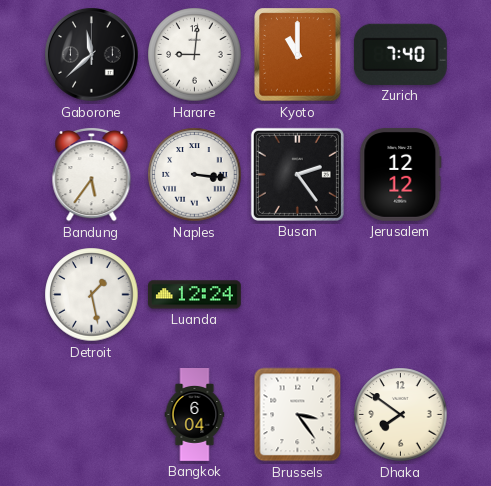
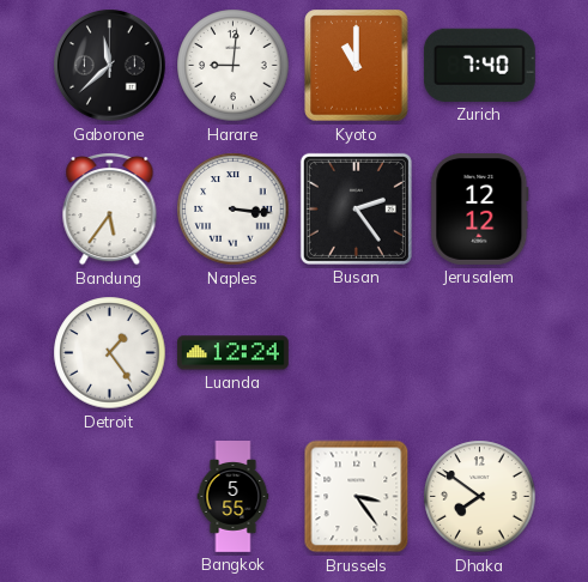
Detroit: 1:28 -> 1:24
Bangkok: 6:04 -> 5:55
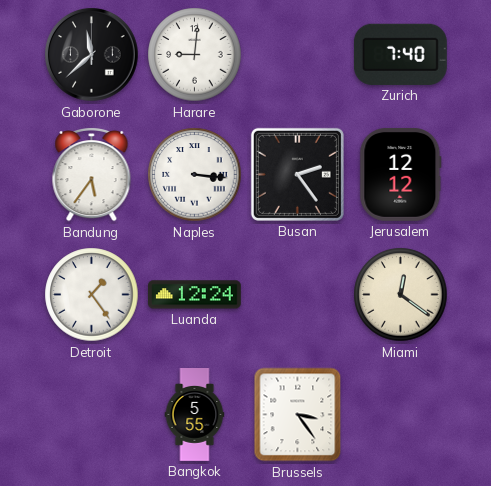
Kyoto: 11:00 -> none
Miami: none -> 12:21
Dhaka: 7:51 -> none
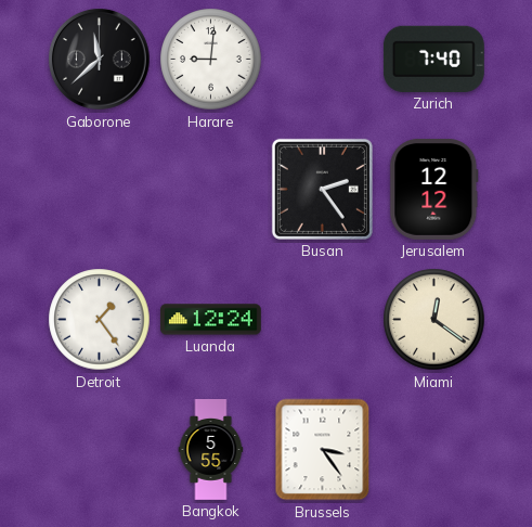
Bandung: 5:36 -> none
Naples: 3:16 -> none
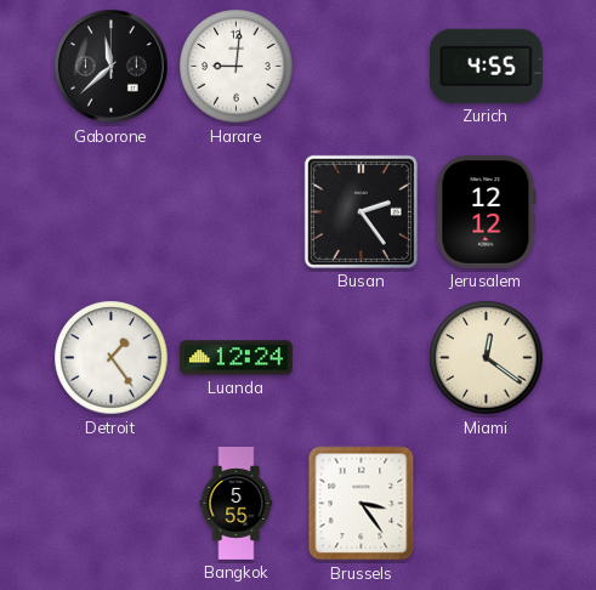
Zurich: 7:40 -> 4:55
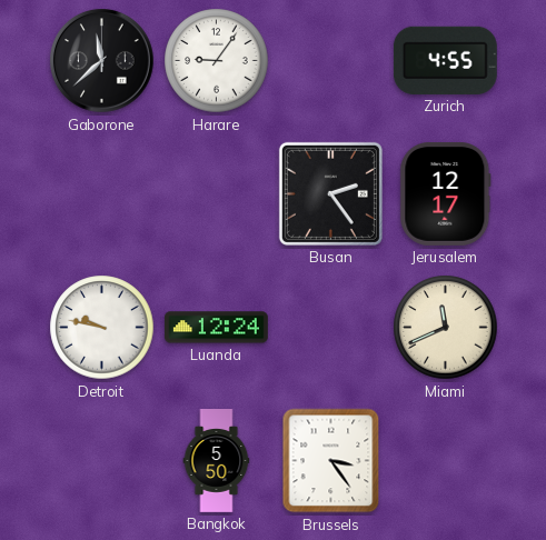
Harare: 9:01 -> 9:06
Jerusalem: 12:12 -> 12:17
Detroit: 1:24 -> 9:47
Miami: 12:21 -> 11:41
Bangkok: 5:55 -> 5:50
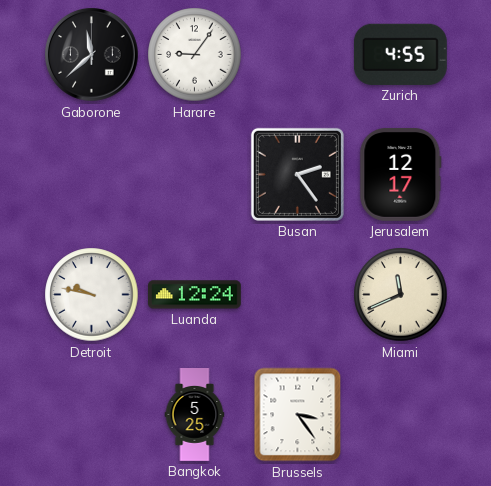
Bangkok: 5:50 -> 5:25
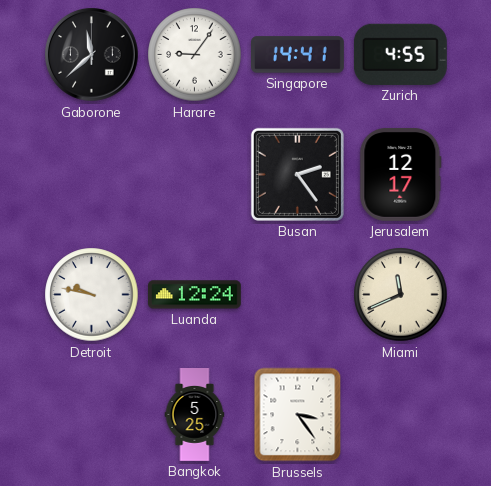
Singapore: none -> 14:41
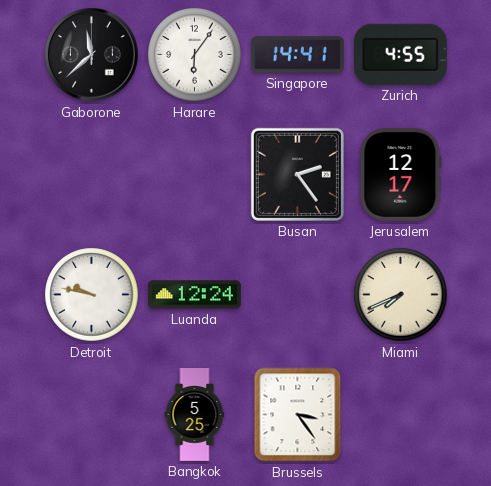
Harare: 9:06 -> 6:06
Miami: 11:41 -> 7:41
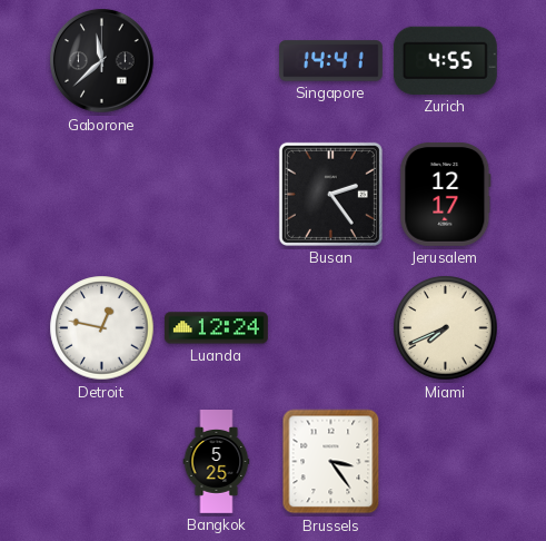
Harare: 6:06 -> none
Detroit: 9:47 -> 12:47
